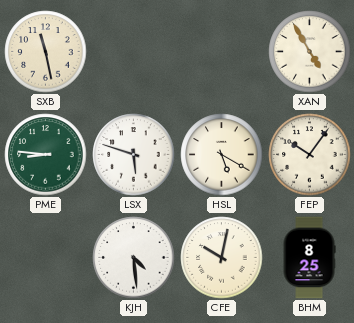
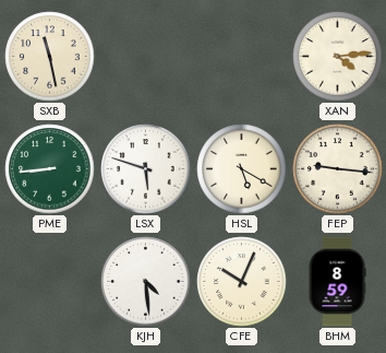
XAN: 4:55 -> 4:14
PME: 8:46 -> 8:44
FEP: 10:06 -> 9:16
CFE: 10:02 -> 10:04
BHM: 8:25 -> 8:59
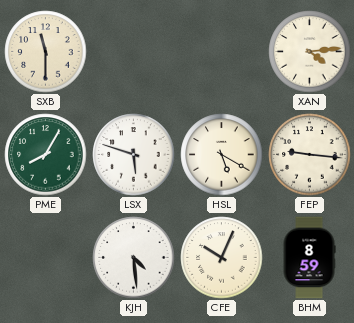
SXB: 11:28 -> 11:30
PME: 8:44 -> 8:05
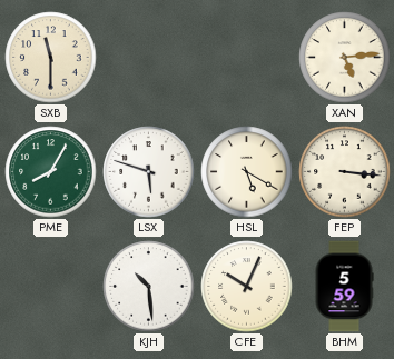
XAN: 4:14 -> 5:14
FEP: 9:16 -> 3:16
KJH: 4:29 -> 10:29
BHM: 8:59 -> 5:59
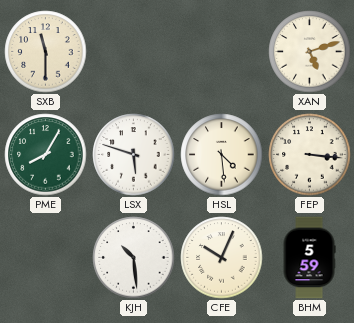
XAN: 5:14 -> 5:12
HSL: 5:20 -> 4:29
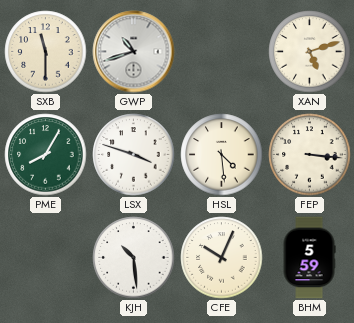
GWP: none -> 10:42
LSX: 5:48 -> 3:48
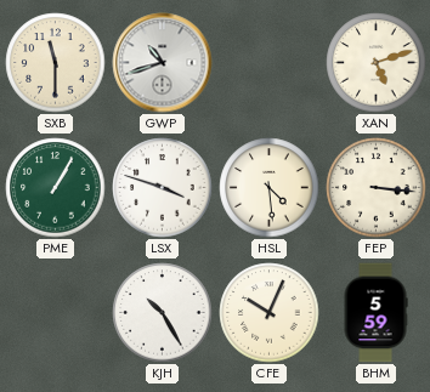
PME: 8:05 -> 1:05
KJH: 10:29 -> 10:25
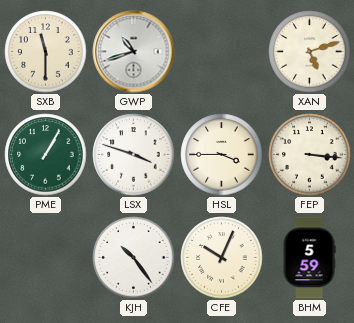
HSL: 4:29 -> 3:45
KJH: 10:25 -> 10:24
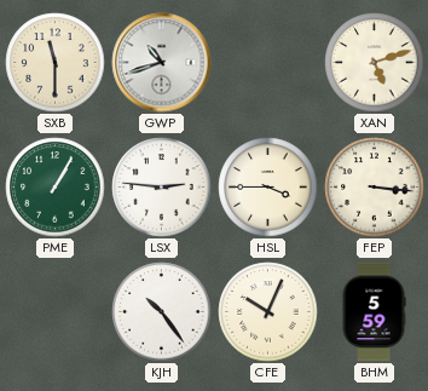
LSX: 3:48 -> 2:46
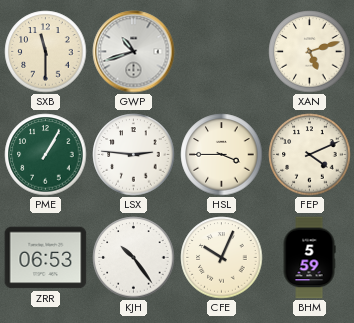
FEP: 3:16 -> 4:11
ZRR: none -> 06:53
